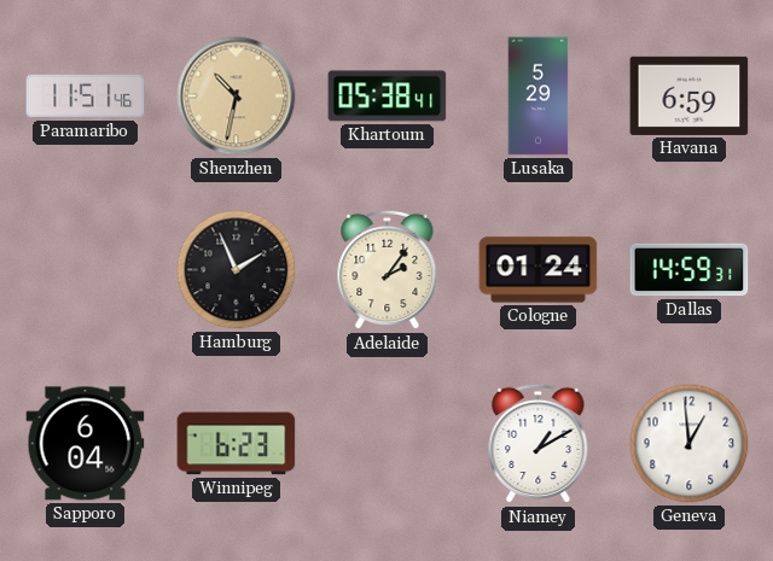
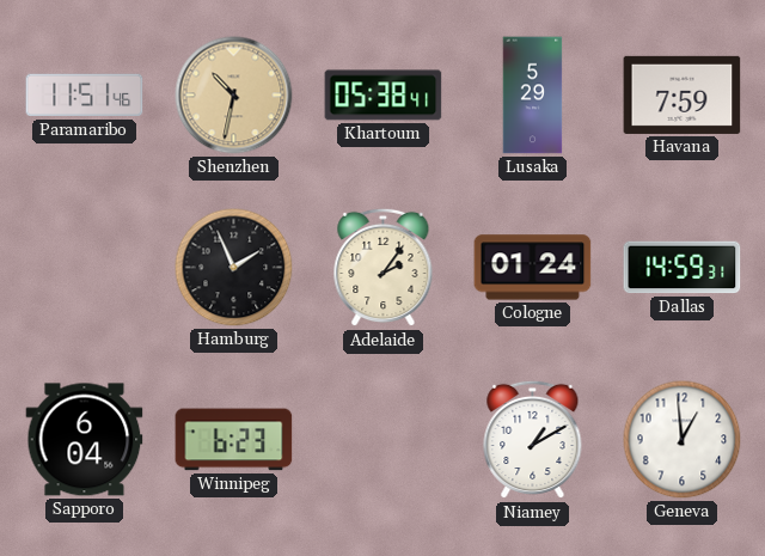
Havana: 6:59 -> 7:59
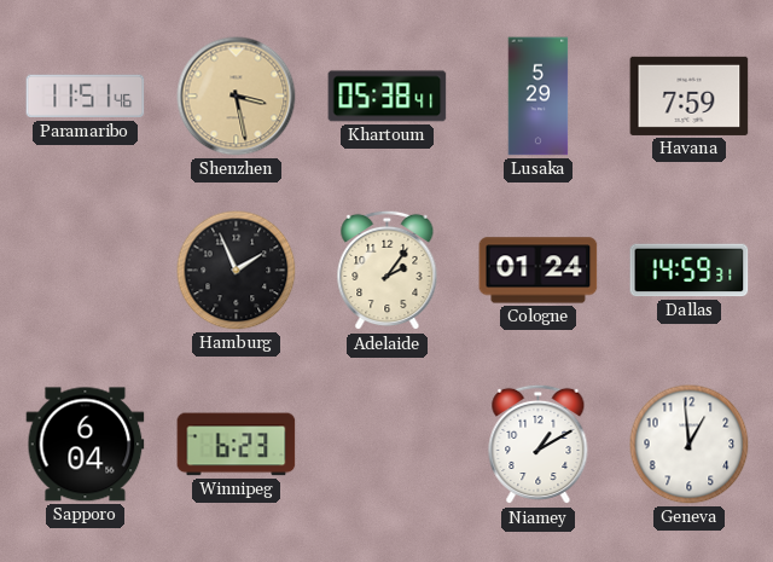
Shenzhen: 10:32 -> 3:28
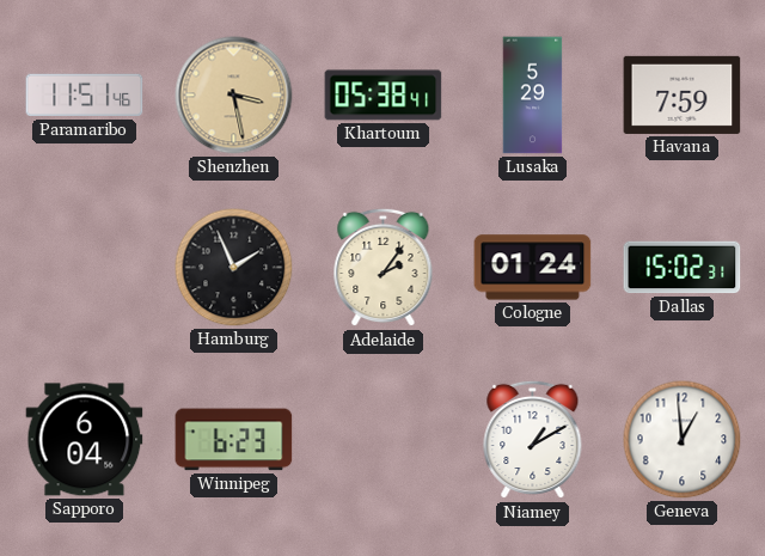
Dallas: 14:59 -> 15:02
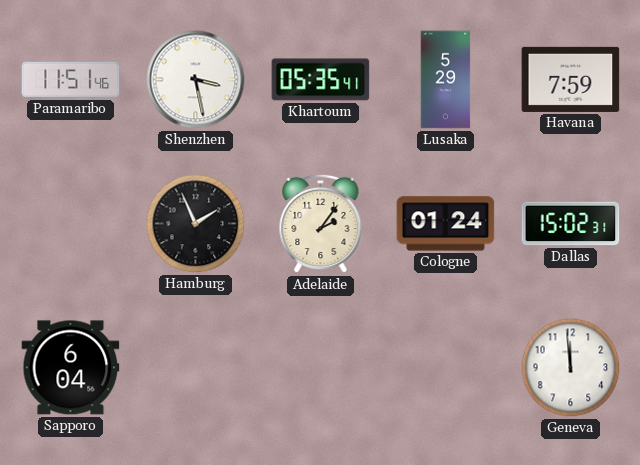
Shenzhen dial: champagne -> white
Khartoum: 05:38 -> 05:35
Winnipeg: 6:23 -> none
Niamey: 1:10 -> none
Geneva: 12:59 -> 11:59
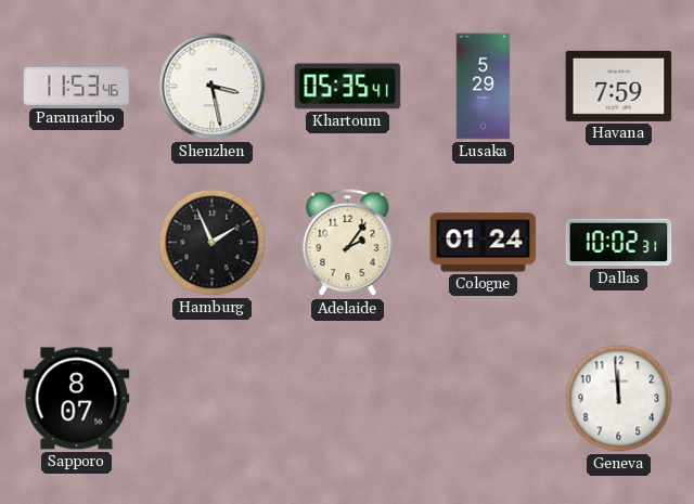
Paramaribo: 11:51 -> 11:53
Dallas: 15:02 -> 10:02
Sapporo: 6:04 -> 8:07
